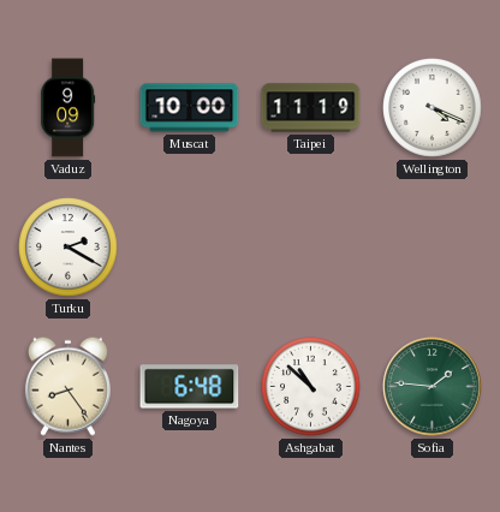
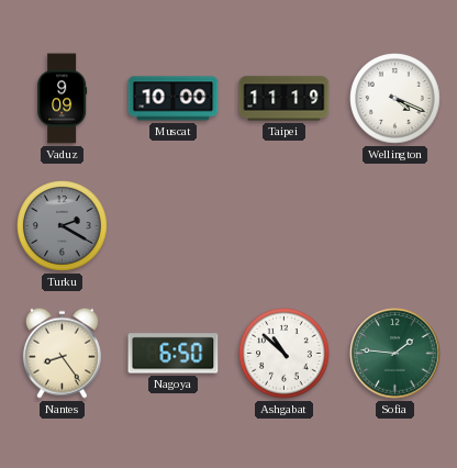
Turku dial: white -> grey
Nagoya: 6:48 -> 6:50
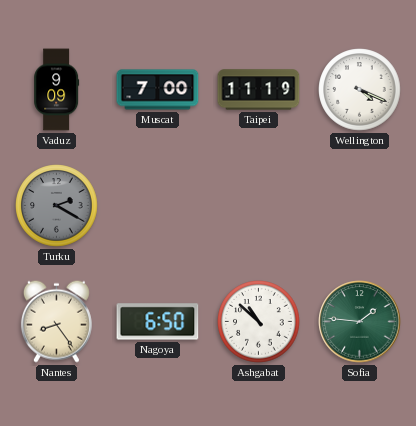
Muscat: 10:00 -> 7:00
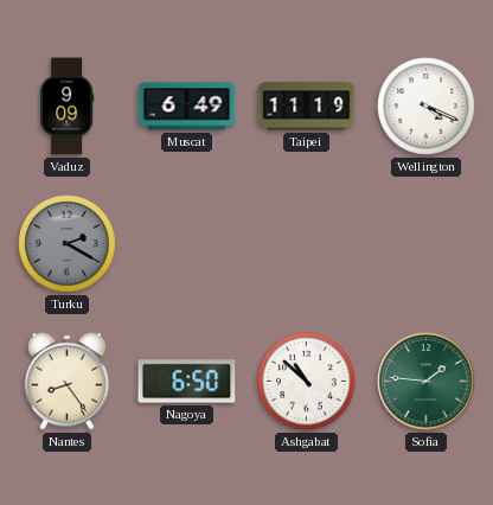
Muscat: 7:00 -> 6:49
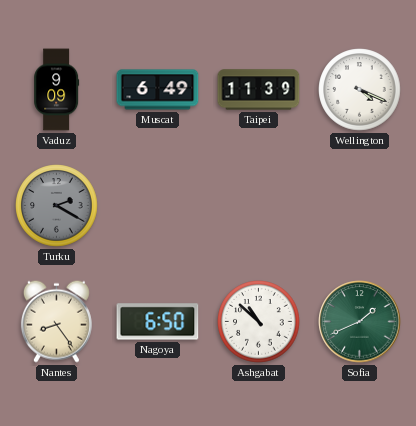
Taipei: 11:19 -> 11:39
Sofia: 1:46 -> 1:41
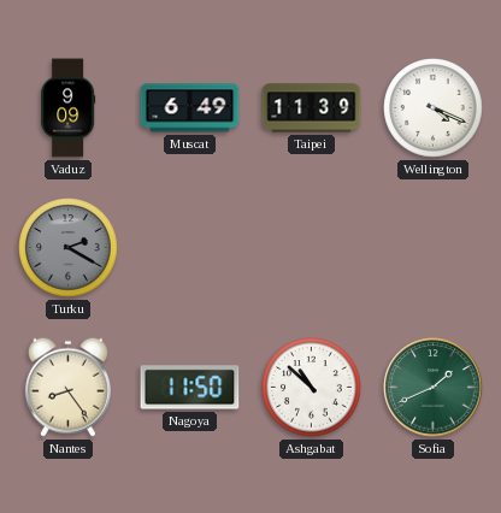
Nagoya: 6:50 -> 11:50
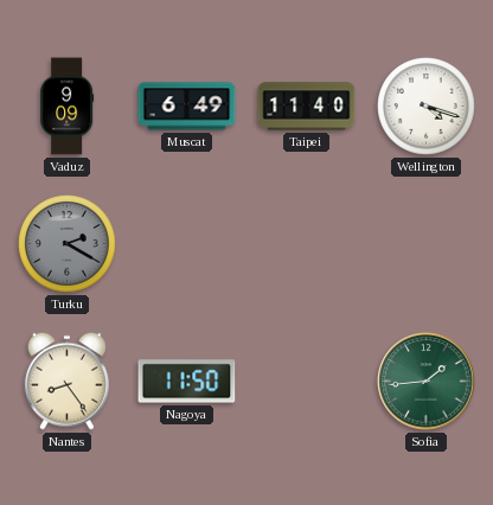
Taipei: 11:39 -> 11:40
Wellington: 4:19 -> 4:18
Ashgabat: 10:52 -> none
Sofia: 1:41 -> 1:44
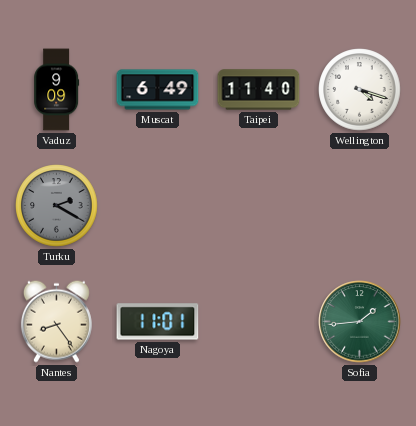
Nagoya: 11:50 -> 11:01
